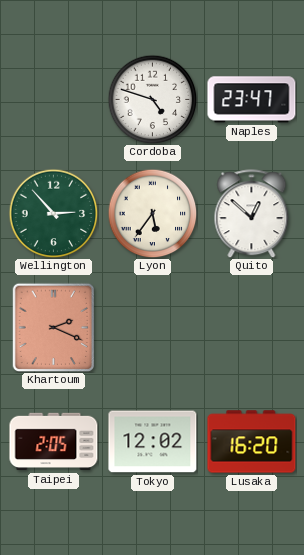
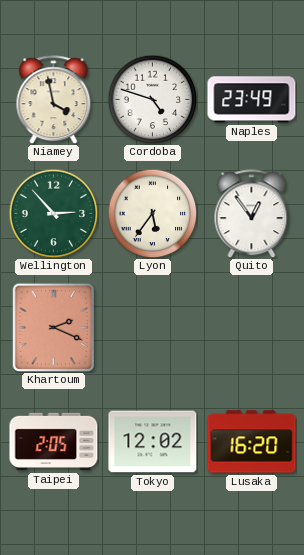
Niamey: none -> 3:58
Naples: 23:47 -> 23:49
Quito: 12:52 -> 12:54
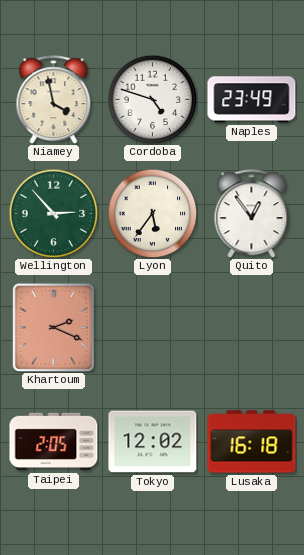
Lusaka: 16:20 -> 16:18
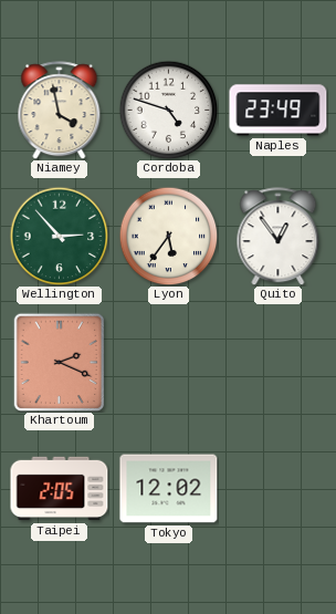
Lusaka: 16:18 -> none
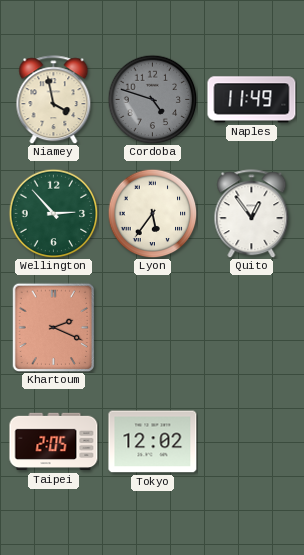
Cordoba dial: white -> grey
Naples: 23:49 -> 11:49
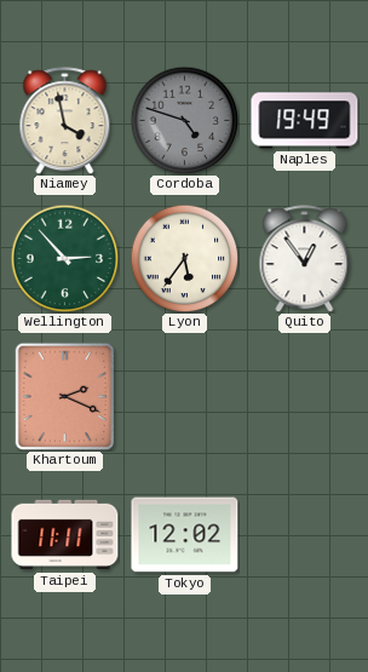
Naples: 11:49 -> 19:49
Taipei: 2:05 -> 11:11
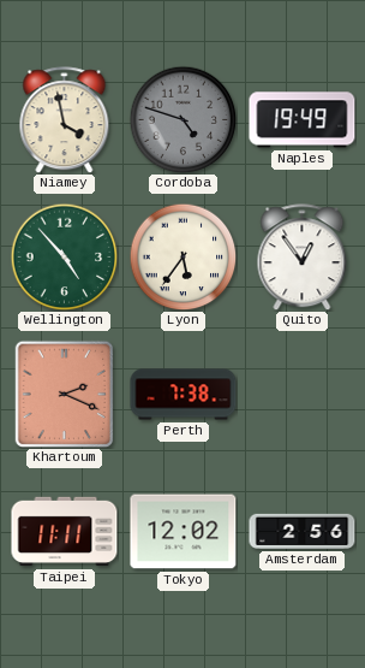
Wellington: 2:53 -> 4:53
Perth: none -> 7:38
Amsterdam: none -> 2:56
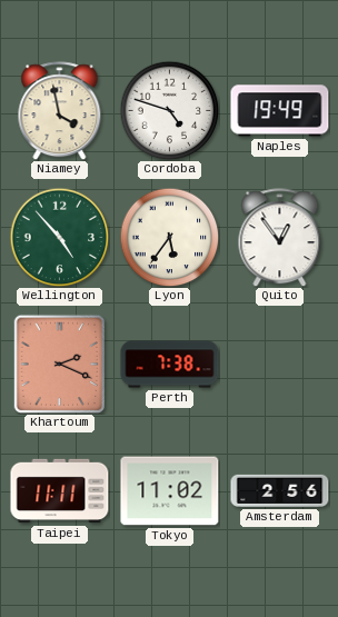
Cordoba dial: grey -> white
Tokyo: 12:02 -> 11:02
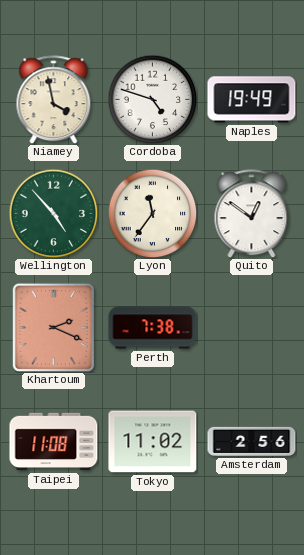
Lyon: 5:36 -> 11:36
Quito: 12:54 -> 12:51
Taipei: 11:11 -> 11:08
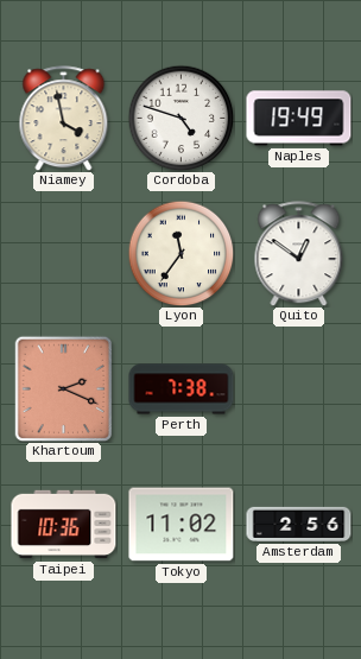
Wellington: 4:53 -> none
Taipei: 11:08 -> 10:36
